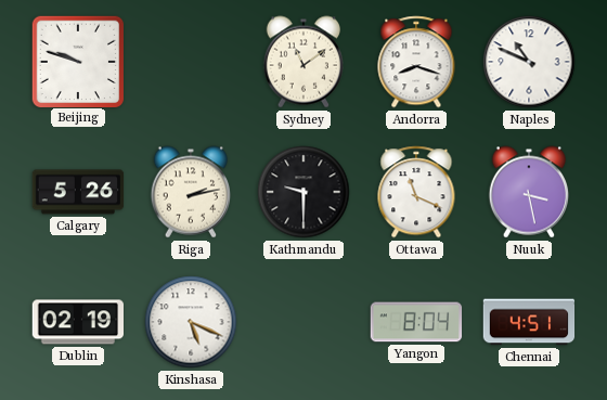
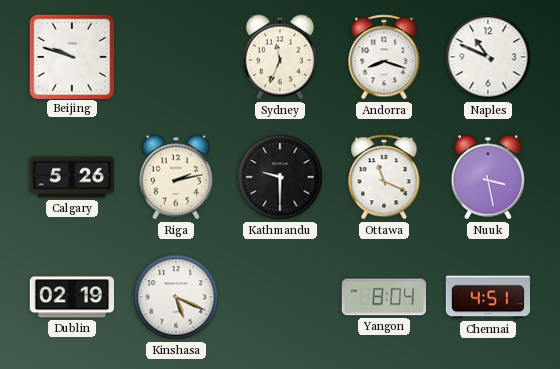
Sydney: 11:09 -> 11:34
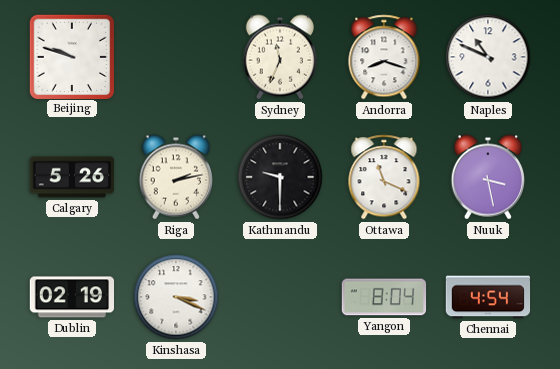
Kinshasa: 5:19 -> 3:19
Chennai: 4:51 -> 4:54
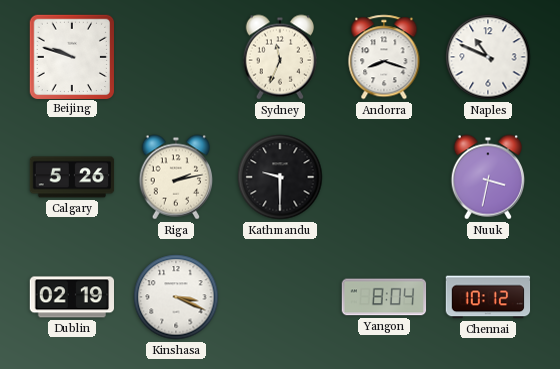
Ottawa: 11:19 -> none
Nuuk: 3:28 -> 3:32
Chennai: 4:54 -> 10:12
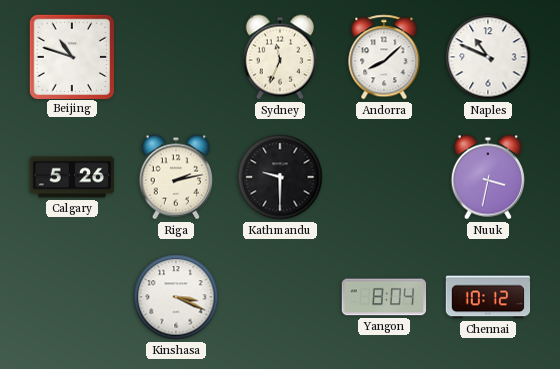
Beijing: 9:48 -> 10:48
Andorra: 8:18 -> 8:08
Dublin: 02:19 -> none
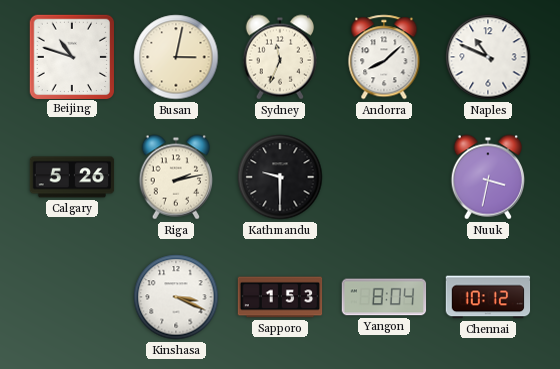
Busan: none -> 3:02
Sapporo: none -> 1:53
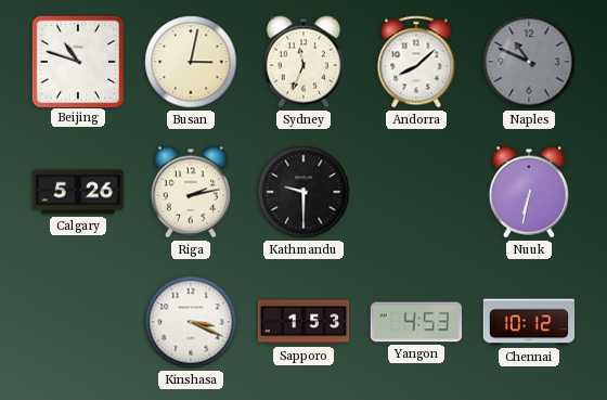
Naples dial: white -> grey
Nuuk: 3:32 -> 6:32
Yangon: 8:04 -> 4:53
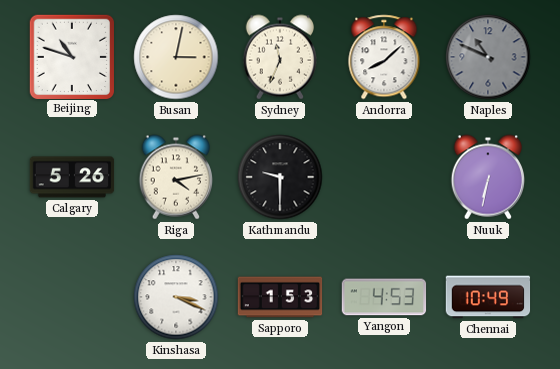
Riga: 2:13 -> 4:13
Chennai: 10:12 -> 10:49
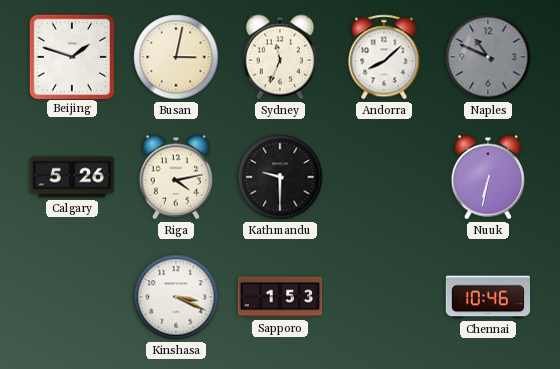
Beijing: 10:48 -> 1:48
Yangon: 4:53 -> none
Chennai: 10:49 -> 10:46
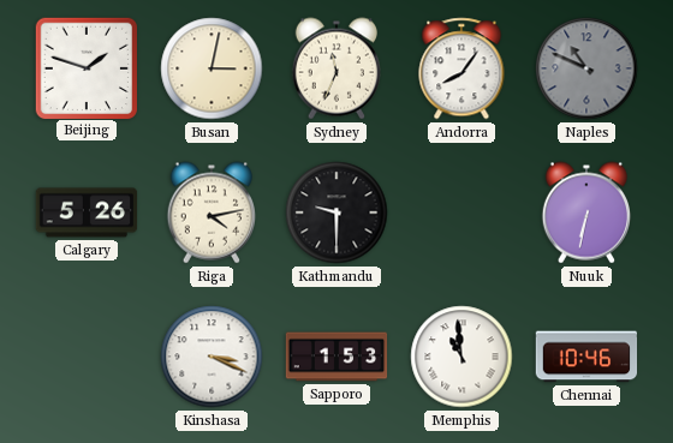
Andorra: 8:08 -> 8:06
Memphis: none -> 10:59
